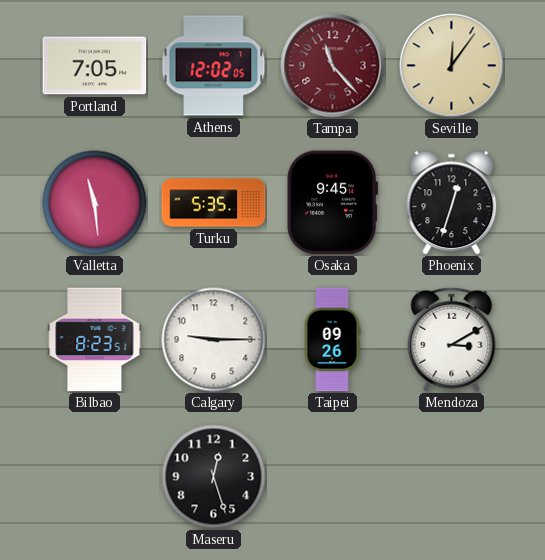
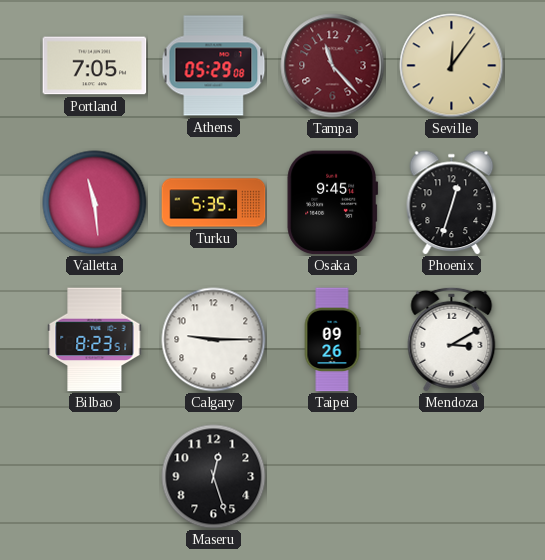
Athens: 12:02 -> 05:29
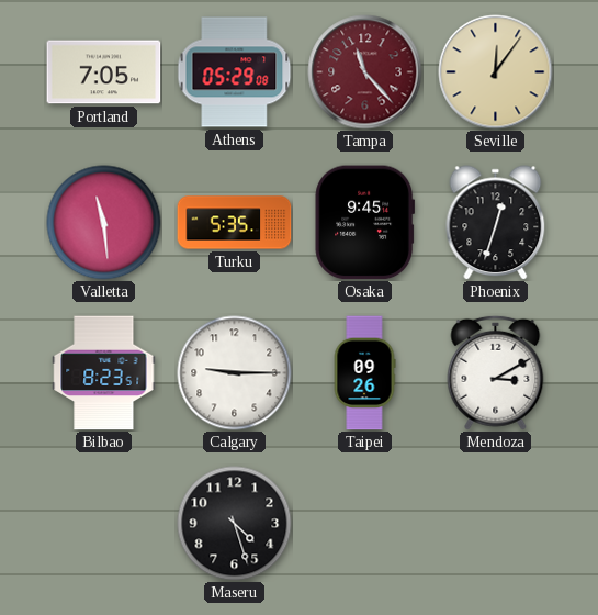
Maseru: 12:27 -> 4:27
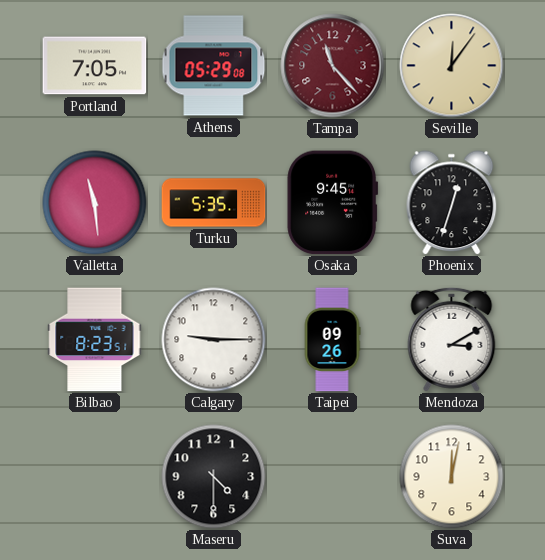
Maseru: 4:27 -> 4:30
Suva: none -> 12:02
